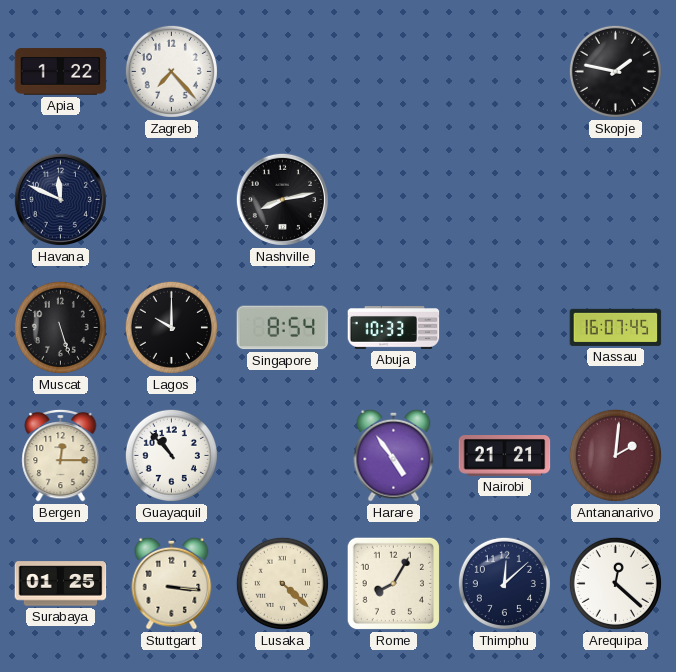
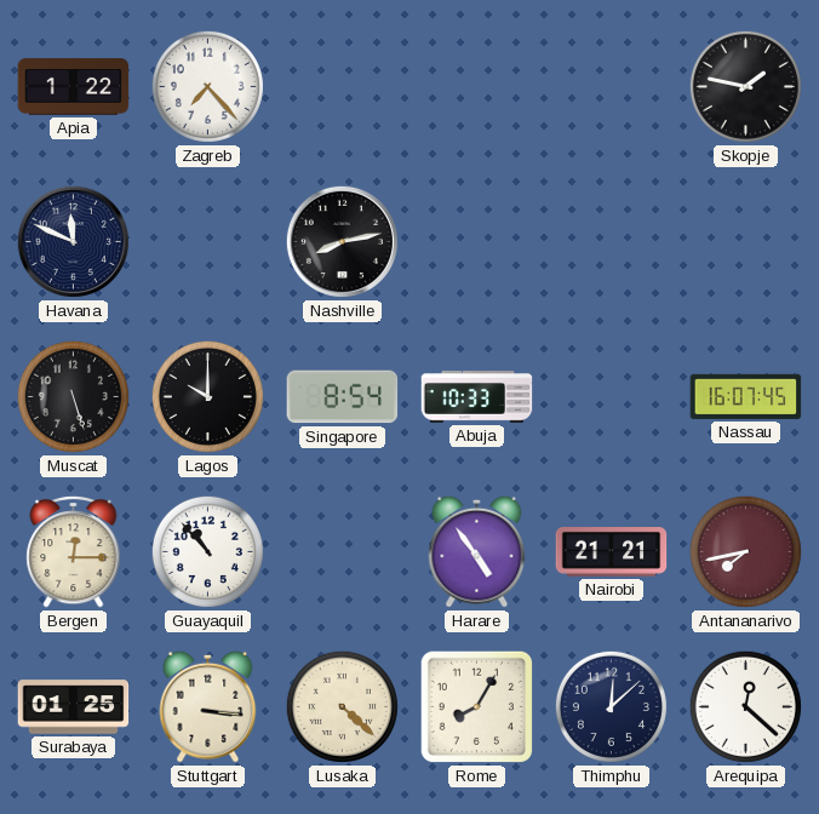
Antananarivo: 2:01 -> 7:43
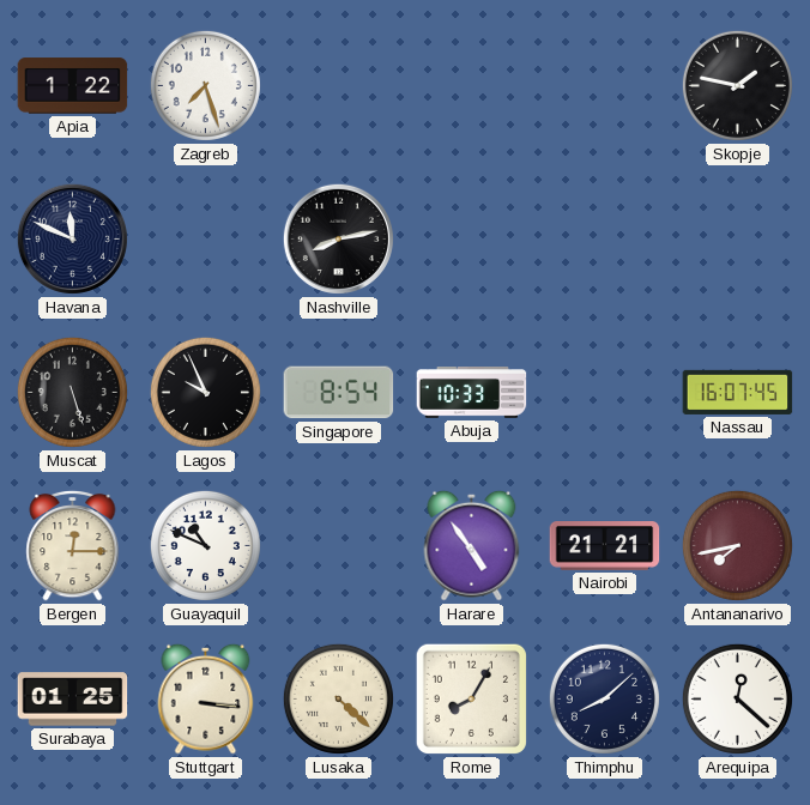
Zagreb: 7:23 -> 7:27
Lagos: 10:00 -> 9:56
Guayaquil: 10:53 -> 10:49
Thimphu: 12:08 -> 8:08
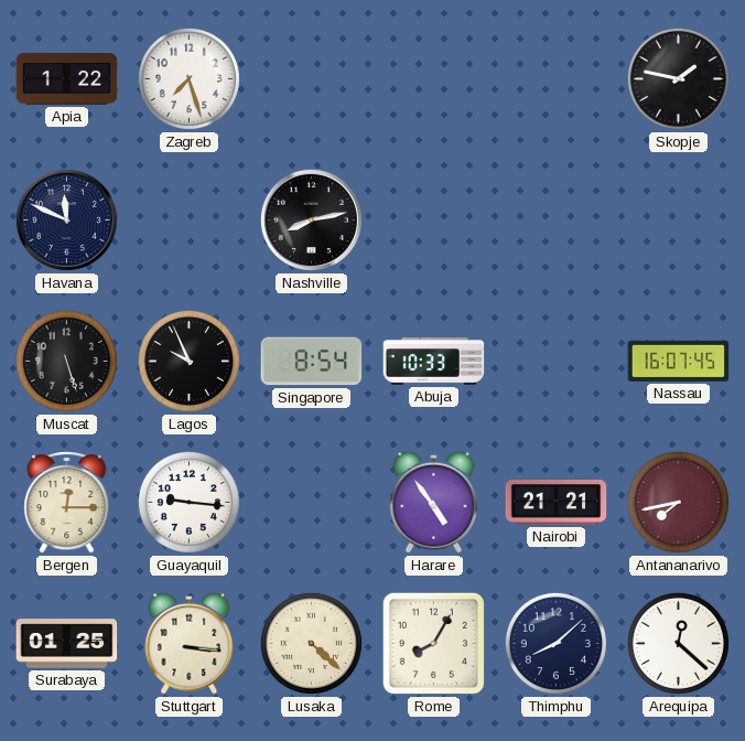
Guayaquil: 10:49 -> 9:16
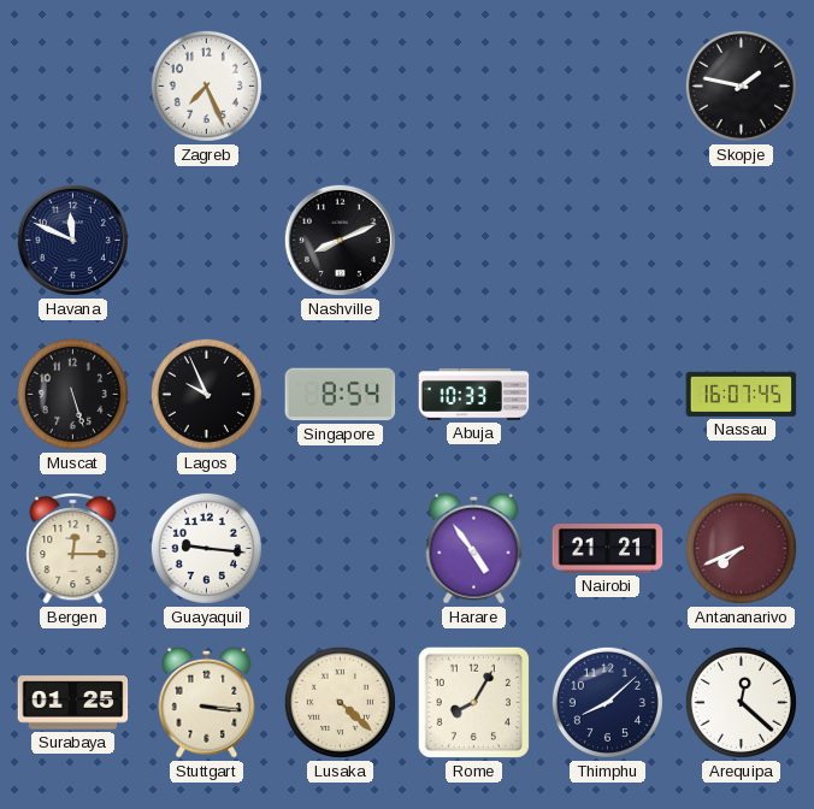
Apia: 1:22 -> none
Zagreb: 7:27 -> 7:26
Nashville: 8:13 -> 8:11
Antananarivo: 7:43 -> 7:41
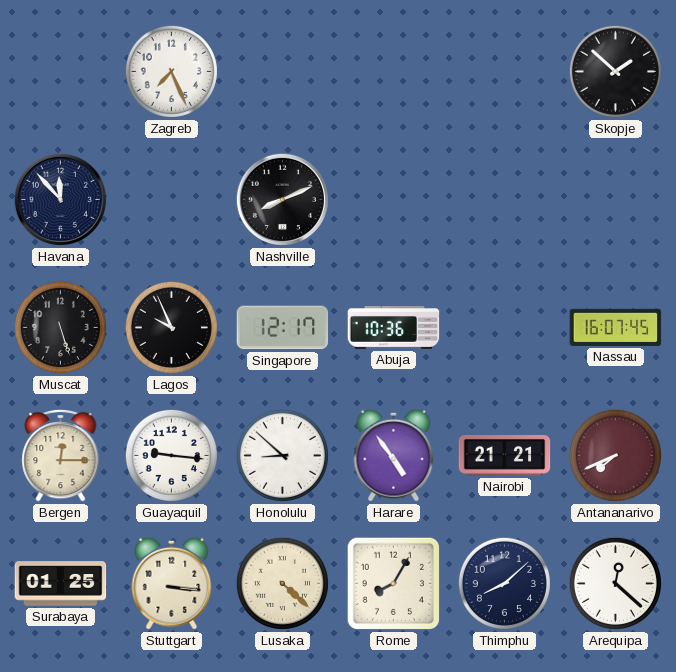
Skopje: 1:47 -> 1:52
Havana: 11:49 -> 11:53
Singapore: 8:54 -> 12:17
Abuja: 10:33 -> 10:36
Honolulu: none -> 8:52
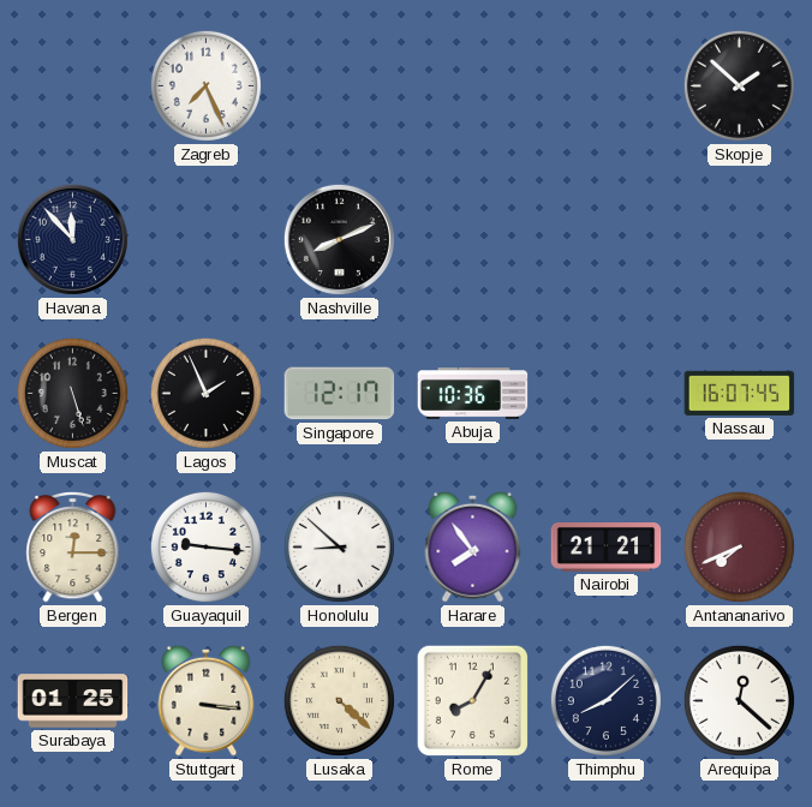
Lagos: 9:56 -> 1:56
Harare: 4:54 -> 7:54
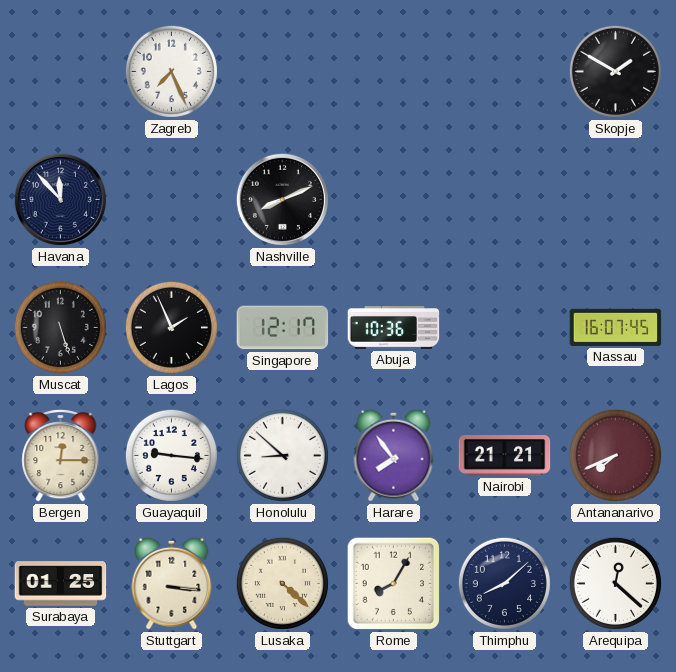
Skopje: 1:52 -> 1:50
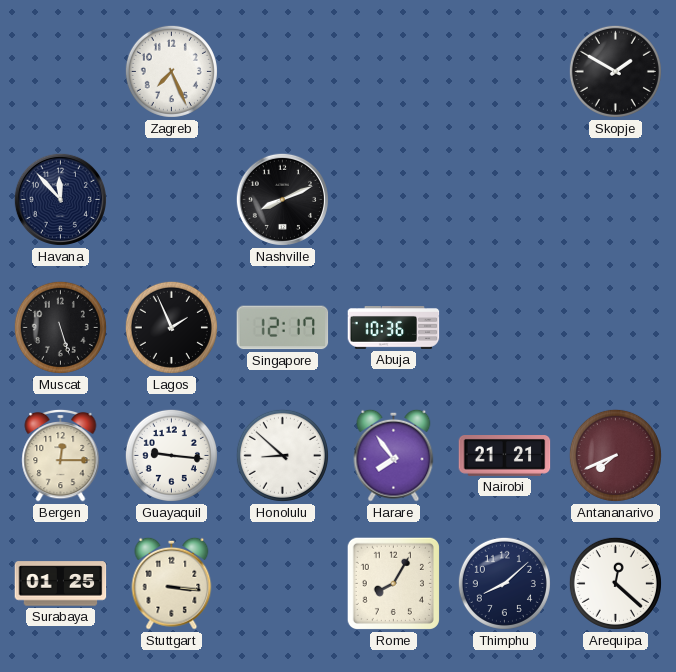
Nassau: 16:07 -> none
Lusaka: 4:22 -> none
